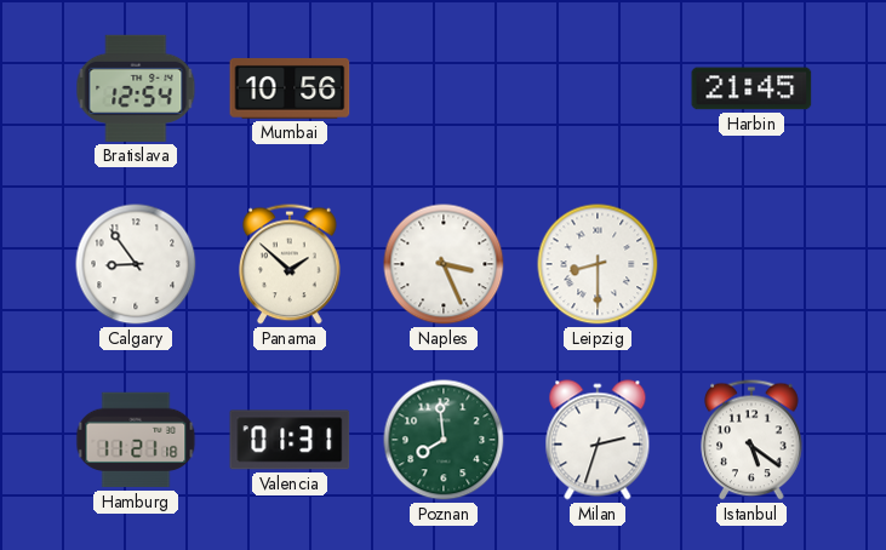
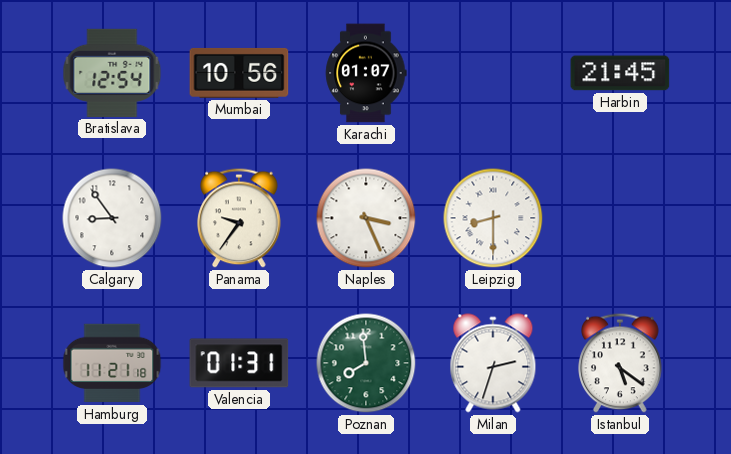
Karachi: none -> 01:07
Panama: 1:52 -> 9:36
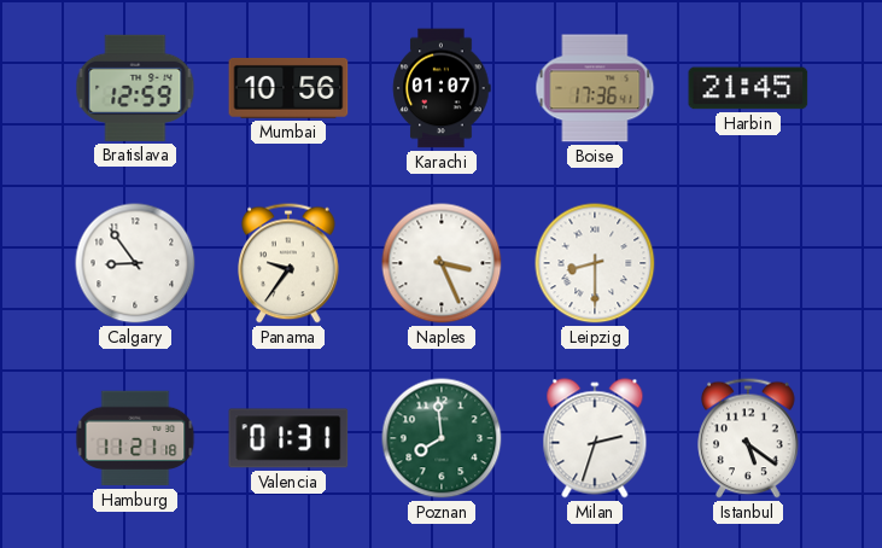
Bratislava: 12:54 -> 12:59
Boise: none -> 17:36
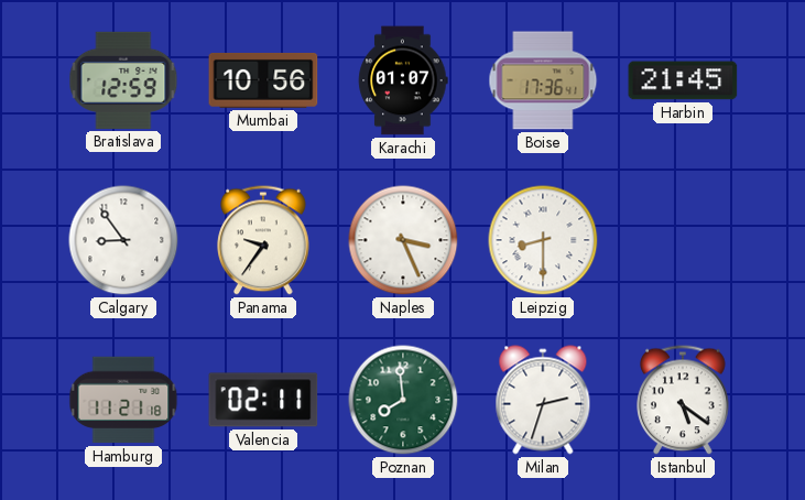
Valencia: 01:31 -> 02:11
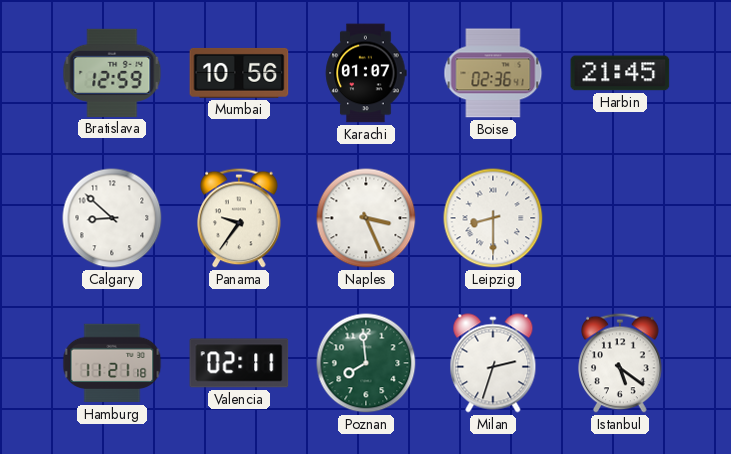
Boise: 17:36 -> 02:36
Calgary: 8:54 -> 8:52
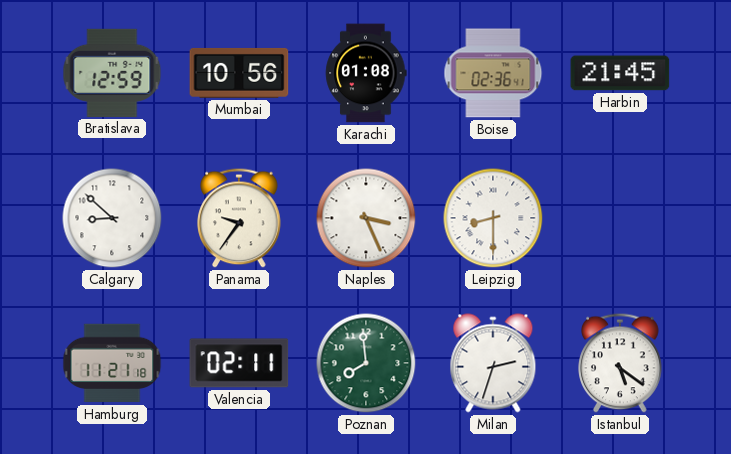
Karachi: 01:07 -> 01:08
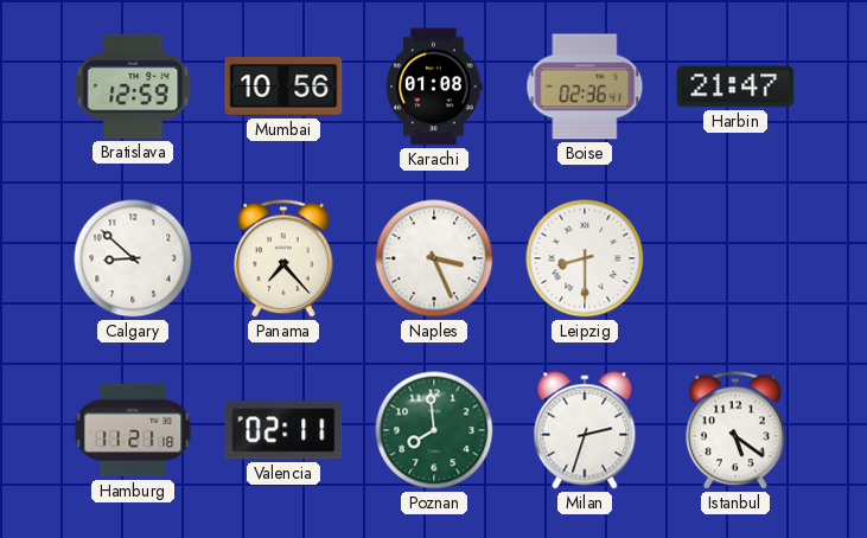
Harbin: 21:45 -> 21:47
Panama: 9:36 -> 7:23
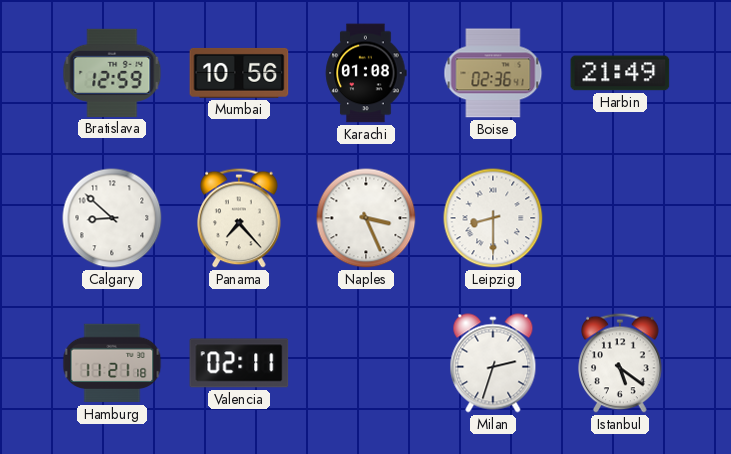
Harbin: 21:47 -> 21:49
Poznan: 7:59 -> none
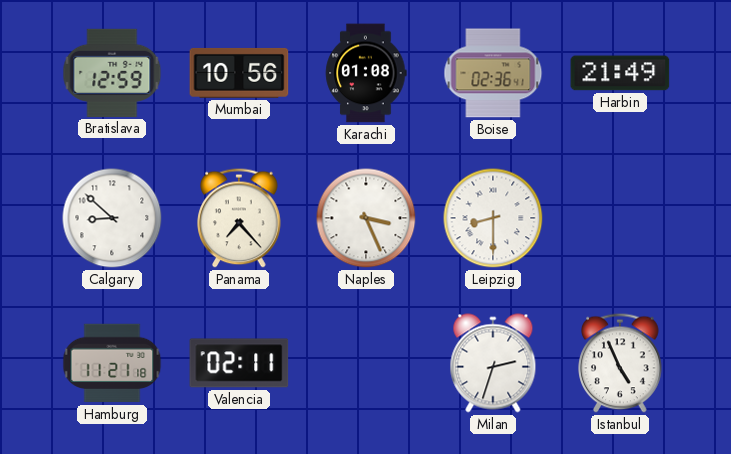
Istanbul: 5:21 -> 4:56
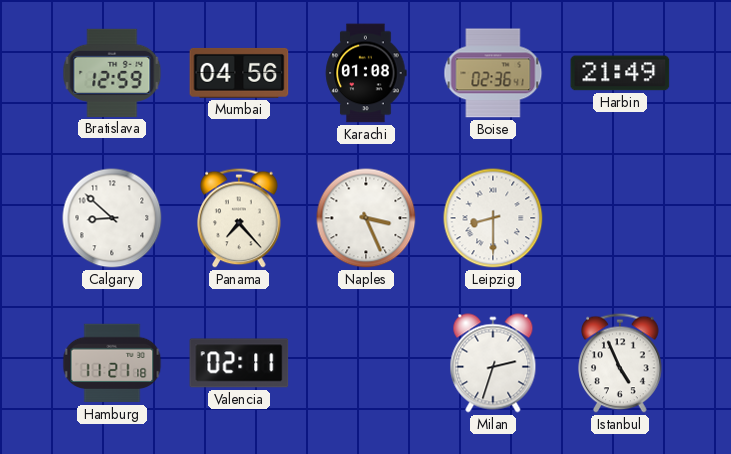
Mumbai: 10:56 -> 04:56
